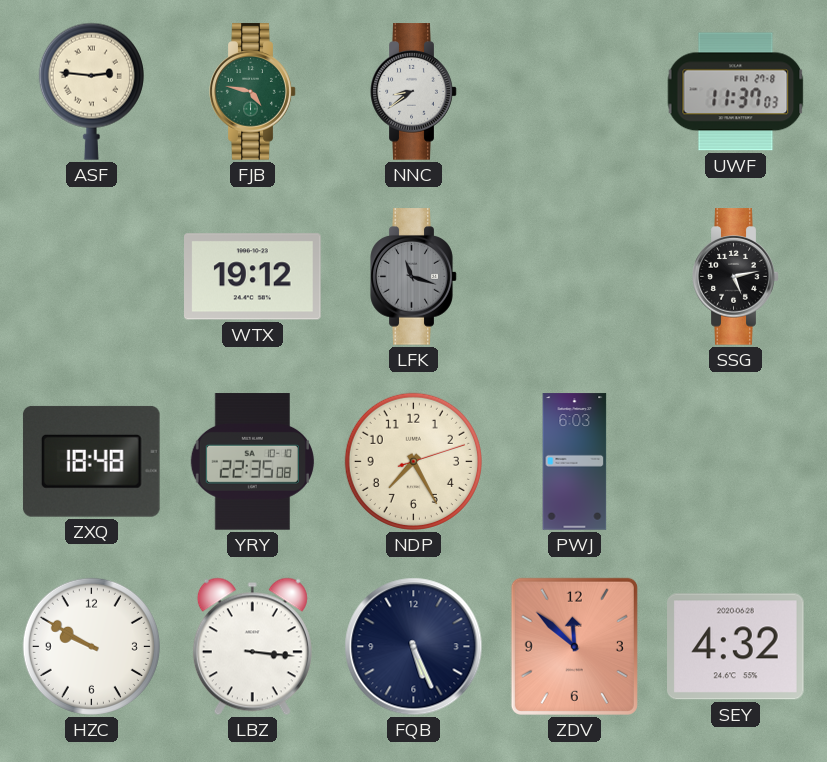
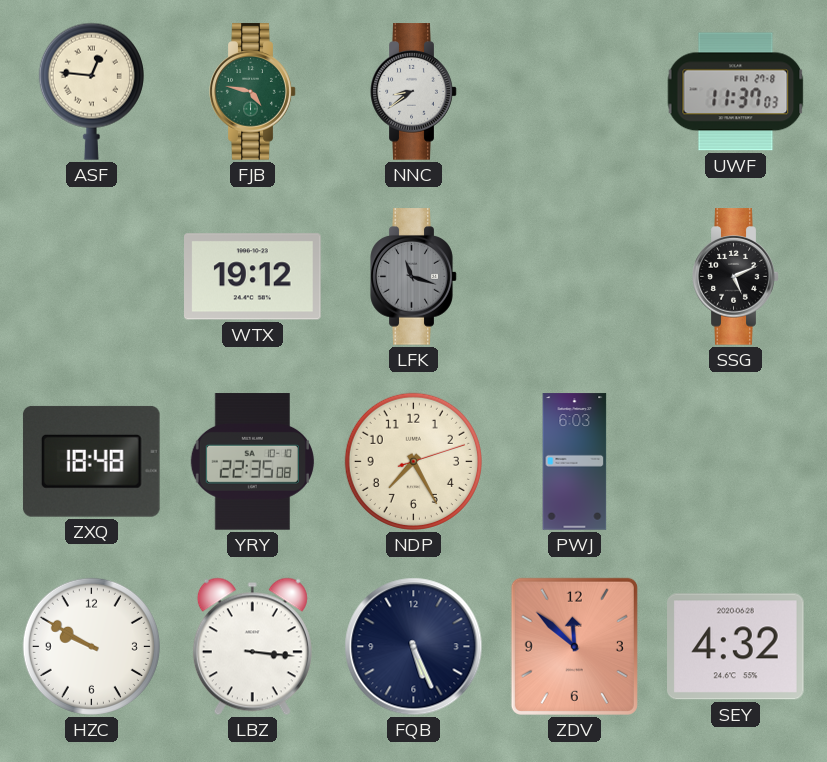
ASF: 2:46 -> 12:46
SSG: 5:13 -> 5:11
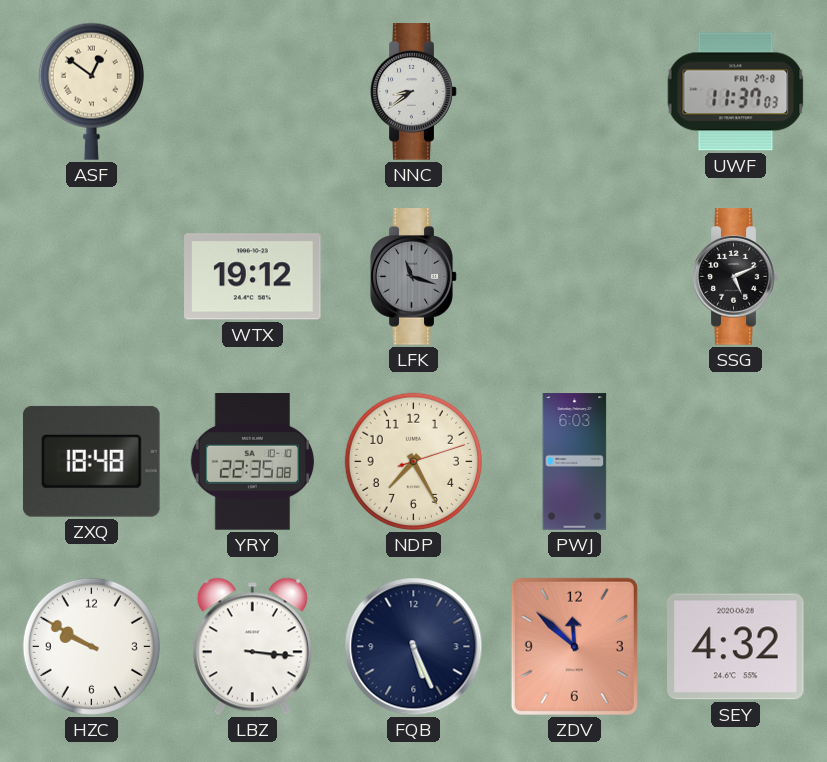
ASF: 12:46 -> 12:51
FJB: 4:47 -> none
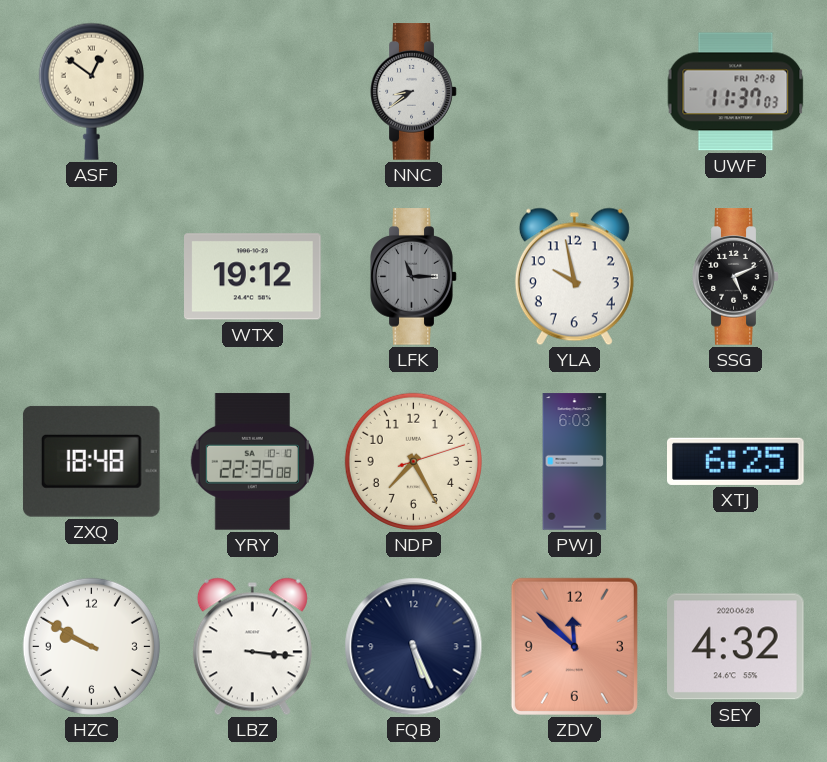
LFK: 11:18 -> 11:15
YLA: none -> 9:58
XTJ: none -> 6:25
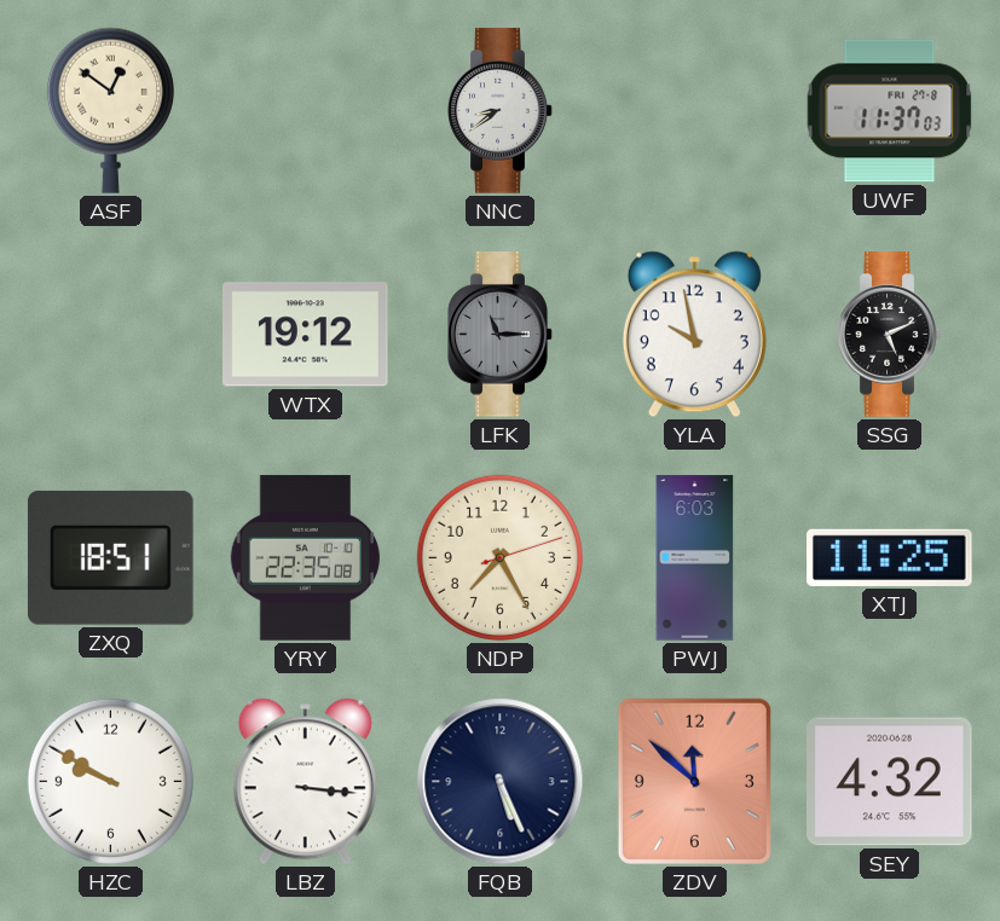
ZXQ: 18:48 -> 18:51
XTJ: 6:25 -> 11:25
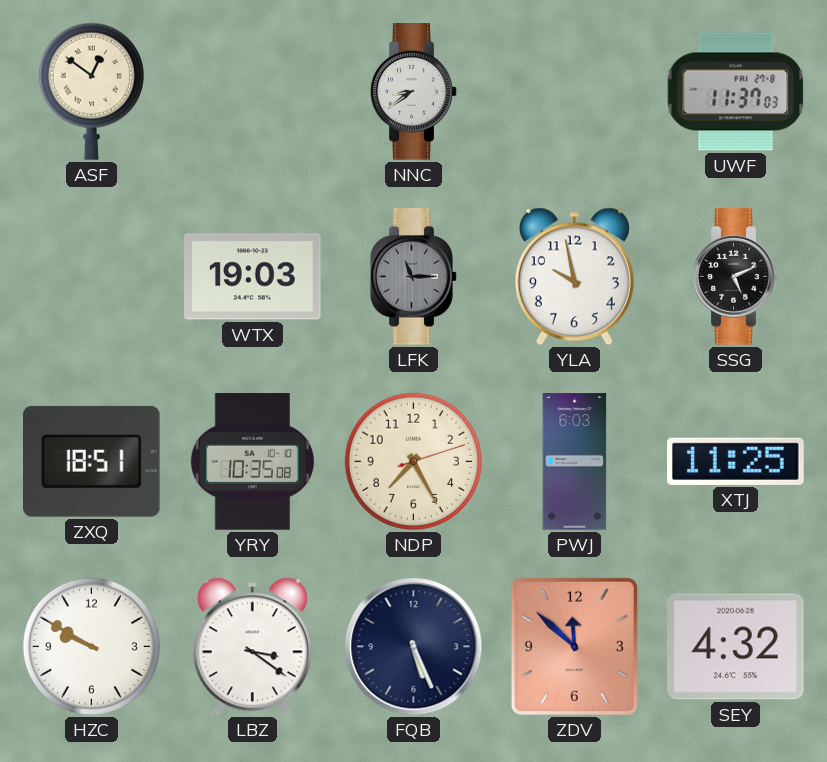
WTX: 19:12 -> 19:03
YRY: 22:35 -> 10:35
LBZ: 3:16 -> 3:21
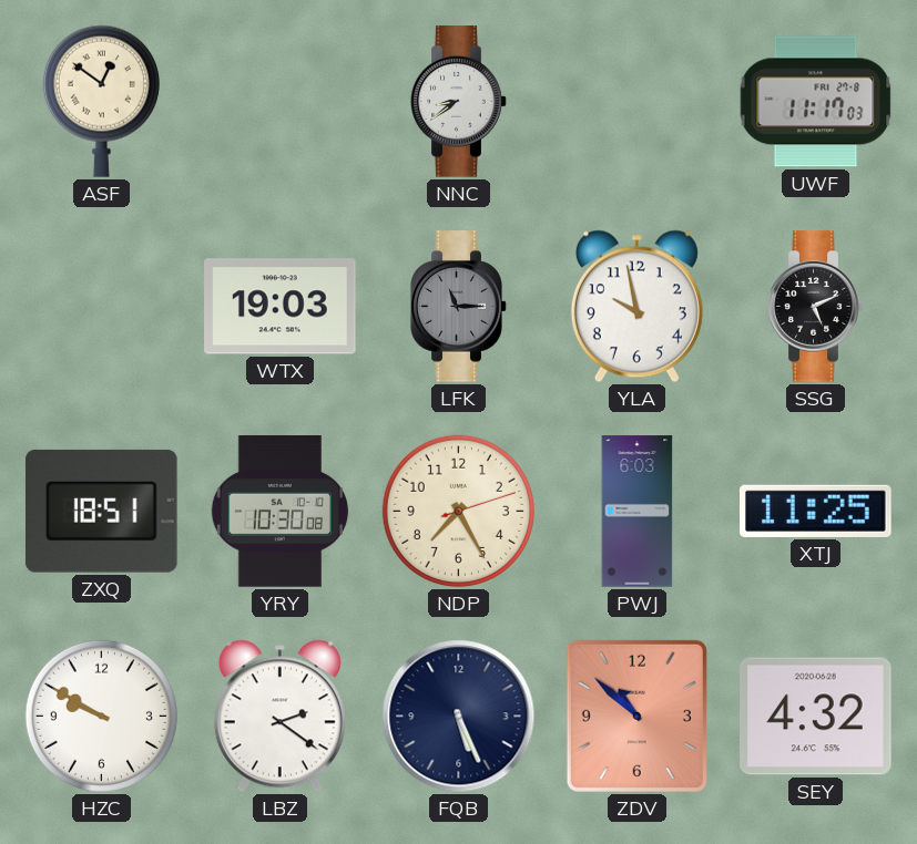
UWF: 11:37 -> 11:17
YRY: 10:35 -> 10:30
LBZ: 3:21 -> 2:21
ZDV: 11:52 -> 10:52
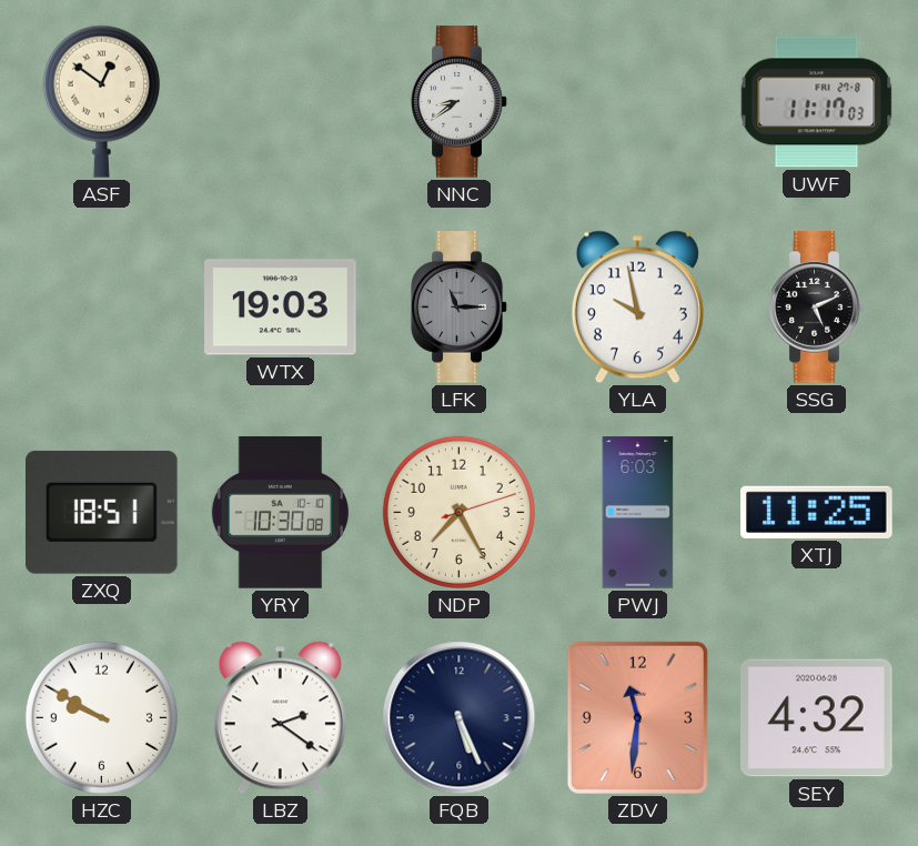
ZDV: 10:52 -> 11:31
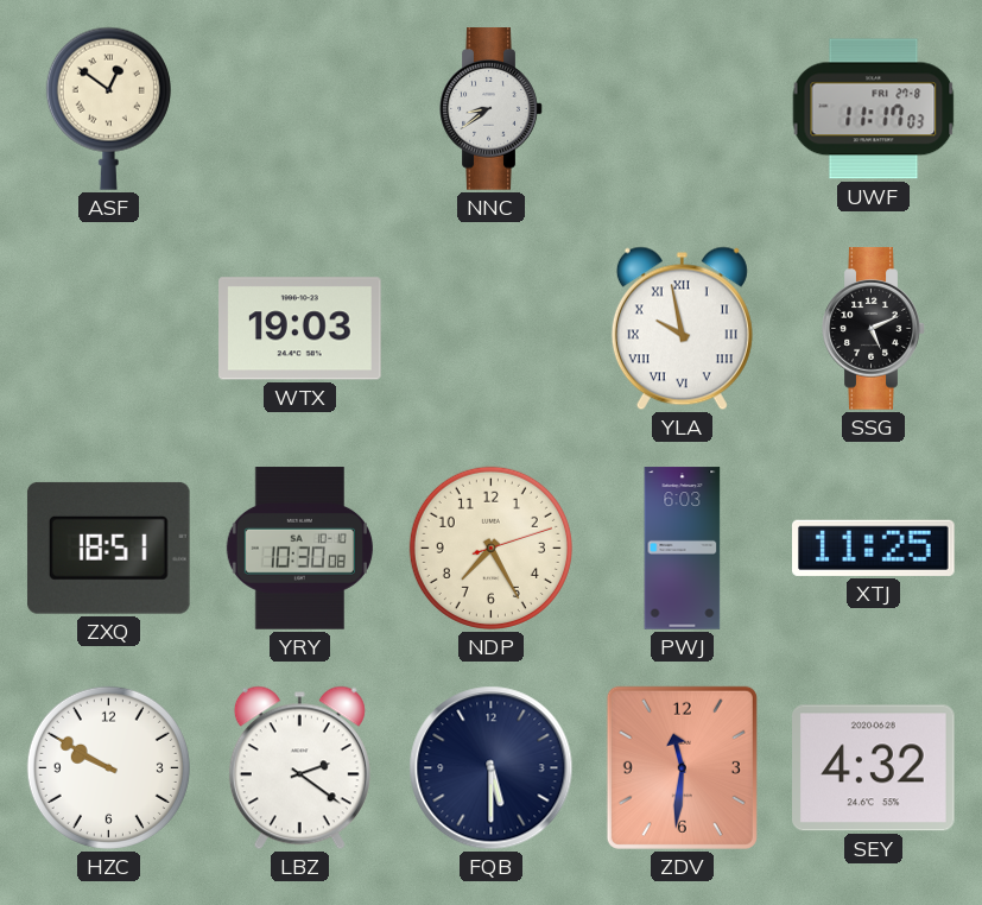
LFK: 11:15 -> none
YLA numerals: Arabic -> Roman
FQB: 5:26 -> 5:30
